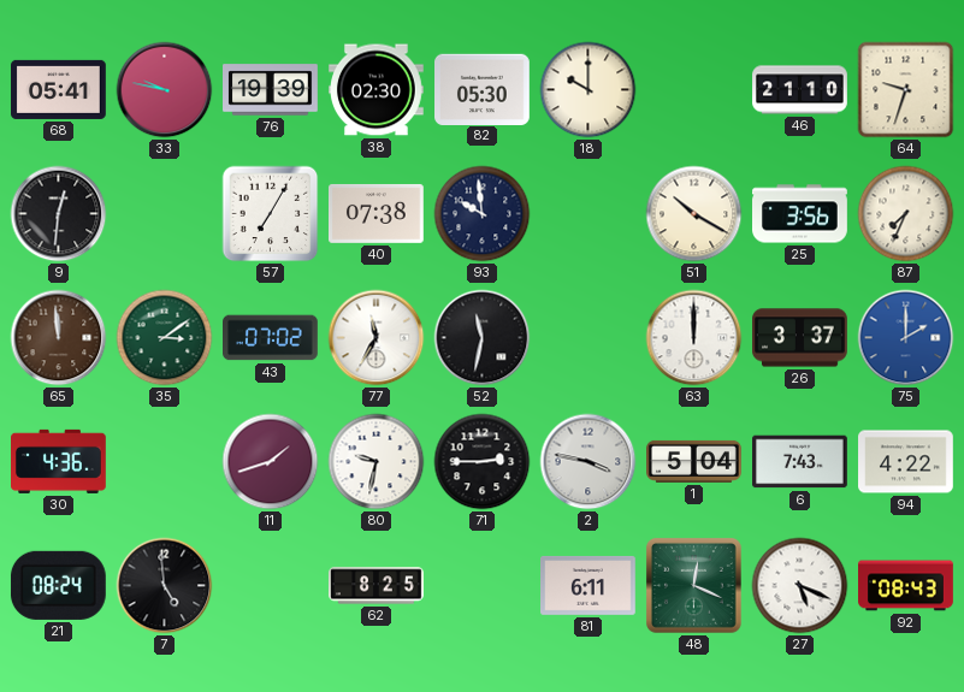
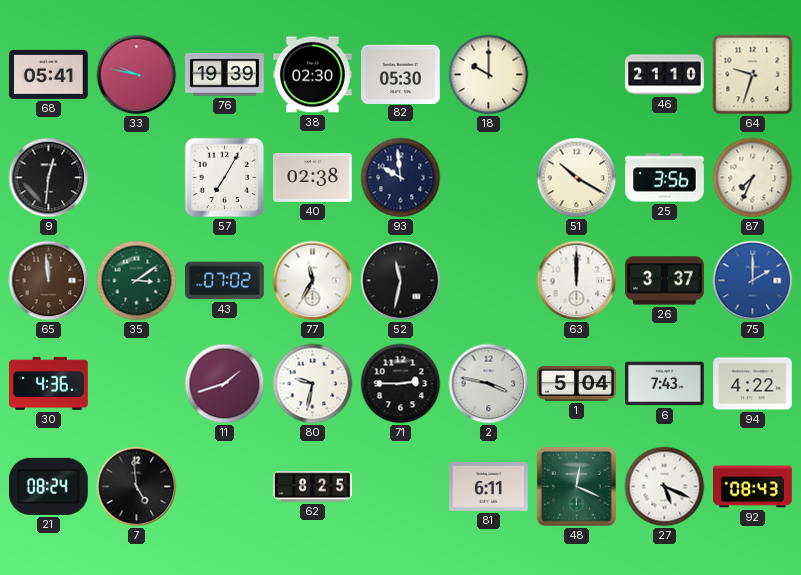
40: 07:38 -> 02:38
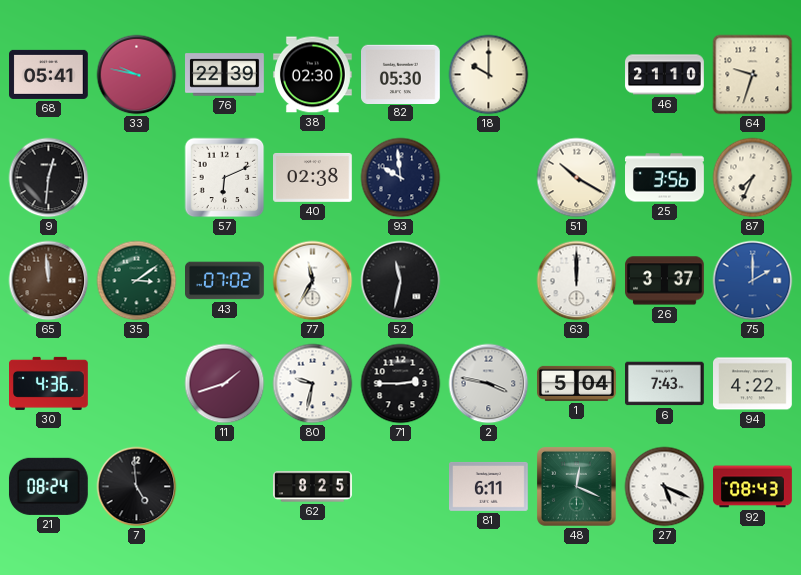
76: 19:39 -> 22:39
57: 7:05 -> 6:11
